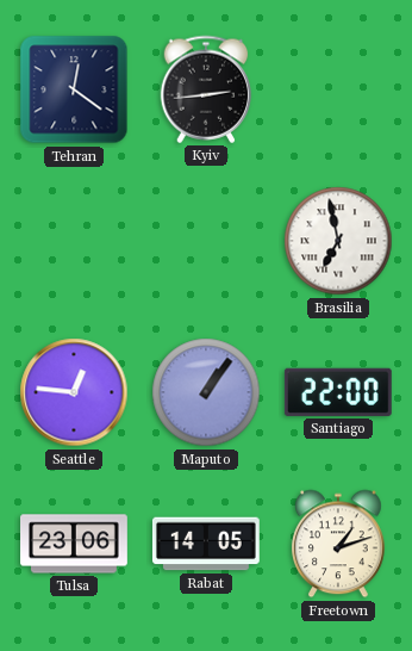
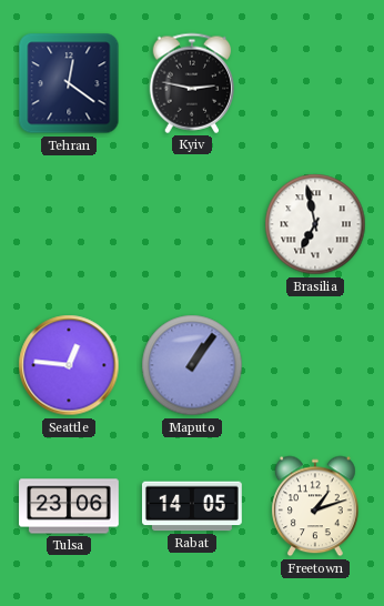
Kyiv: 2:44 -> 2:47
Santiago: 22:00 -> none
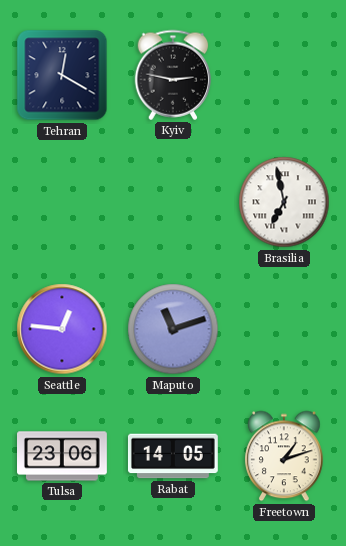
Tehran: 12:21 -> 12:20
Maputo: 1:06 -> 11:12
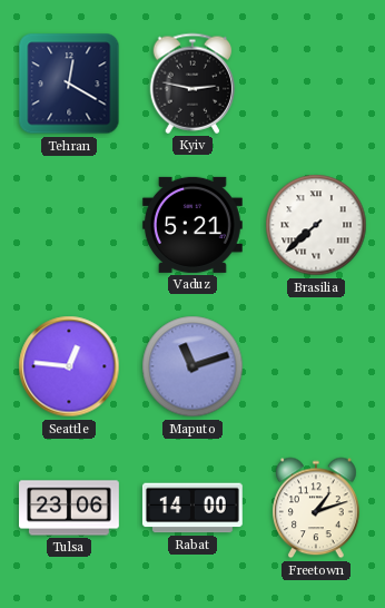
Vaduz: none -> 5:21
Brasilia: 6:58 -> 7:38
Rabat: 14:05 -> 14:00
